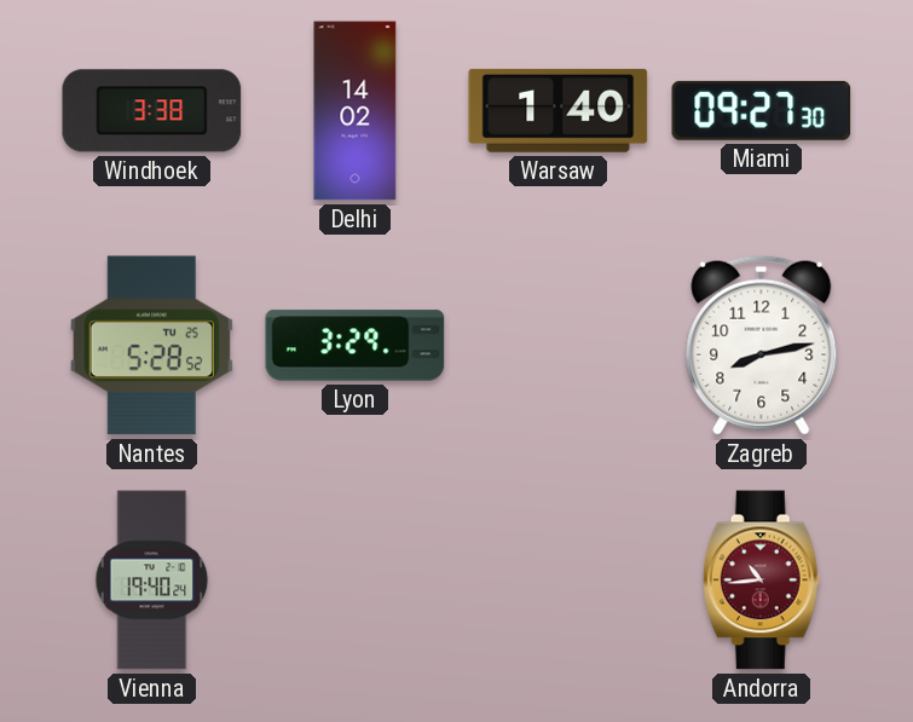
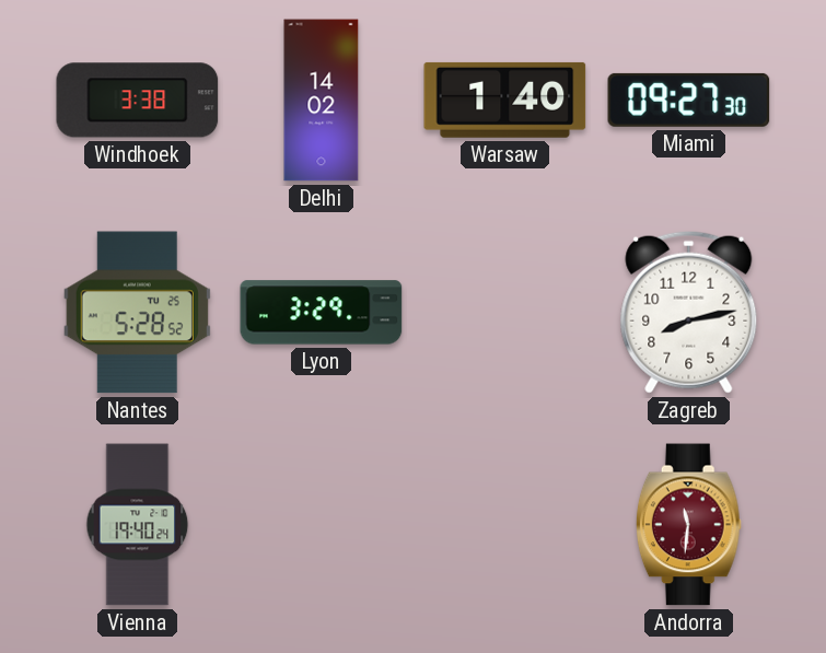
Andorra: 10:44 -> 11:31
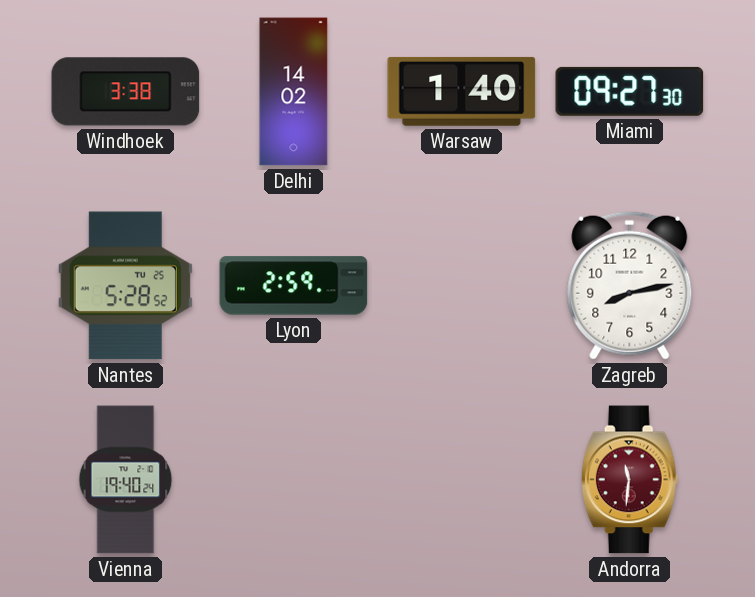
Lyon: 3:29 -> 2:59
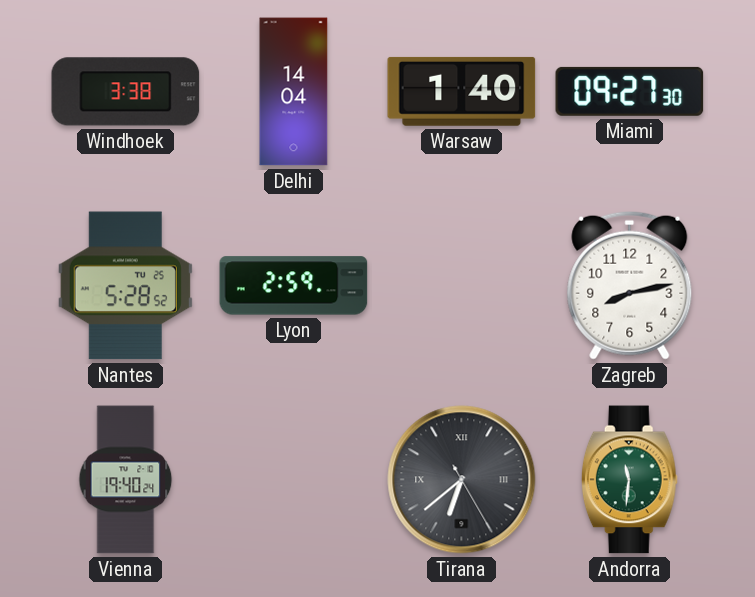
Delhi: 14:02 -> 14:04
Tirana: none -> 6:38
Andorra dial: burgundy -> green
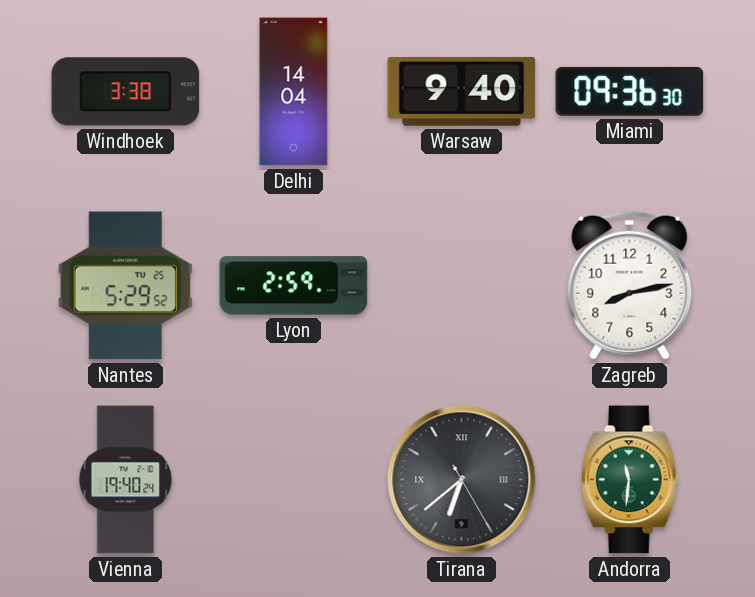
Warsaw: 1:40 -> 9:40
Miami: 09:27 -> 09:36
Nantes: 5:28 -> 5:29
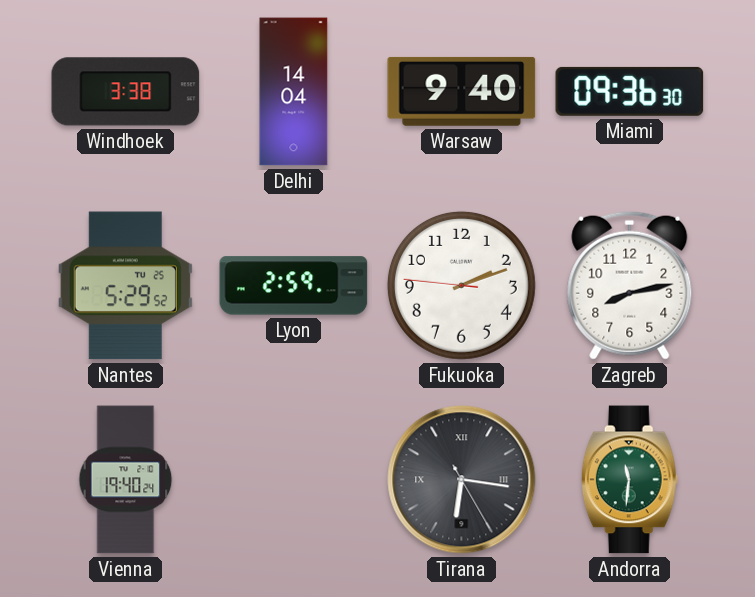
Fukuoka: none -> 2:11
Tirana: 6:38 -> 6:16
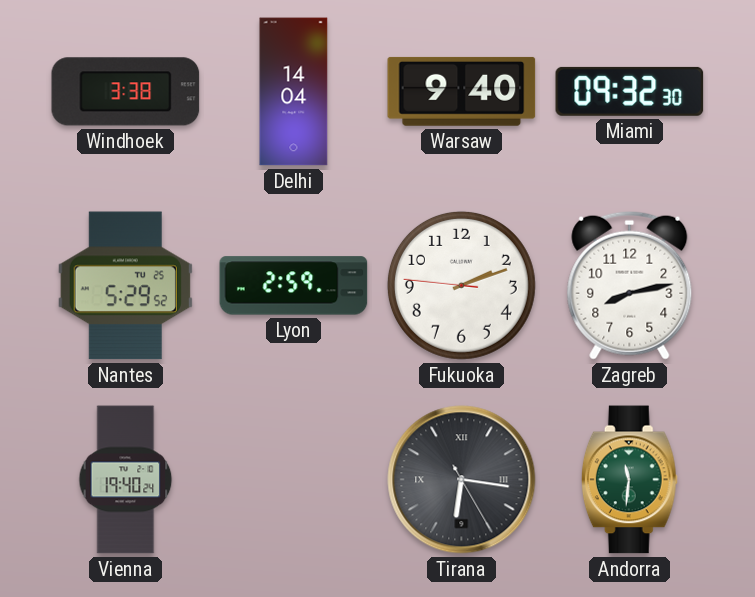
Miami: 09:36 -> 09:32
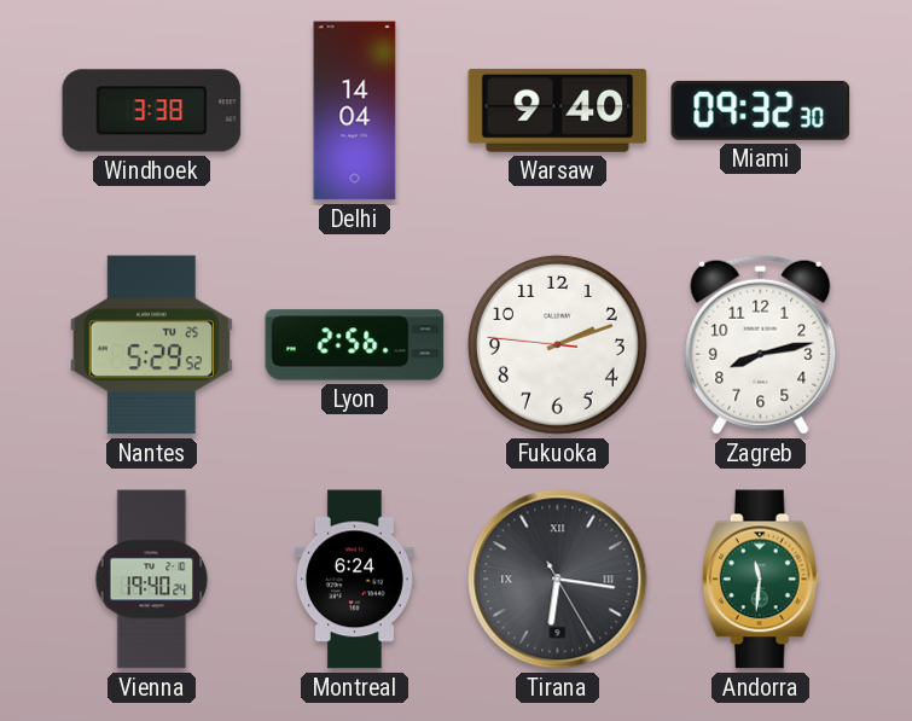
Lyon: 2:59 -> 2:56
Montreal: none -> 6:24
